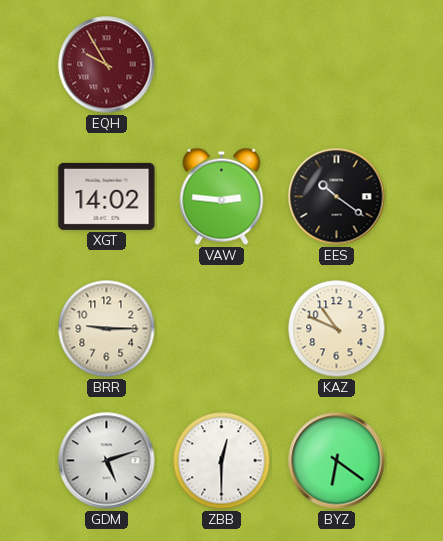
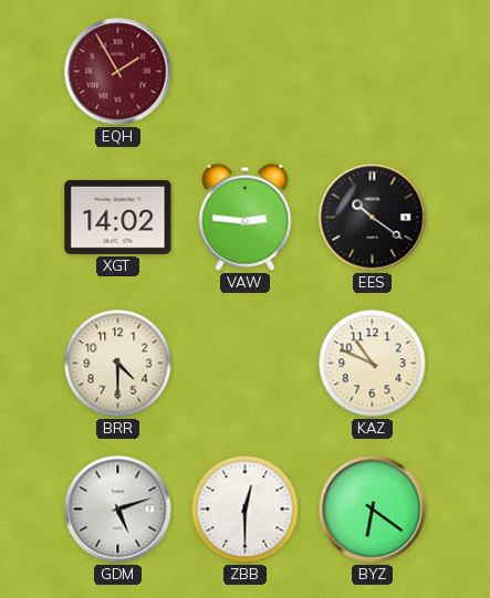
EQH: 9:55 -> 1:55
BRR: 9:15 -> 4:30
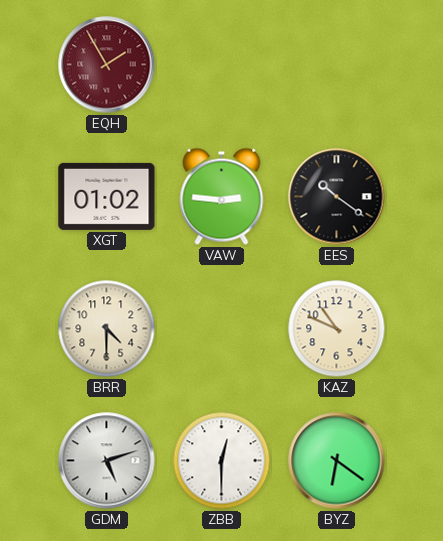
XGT: 14:02 -> 01:02
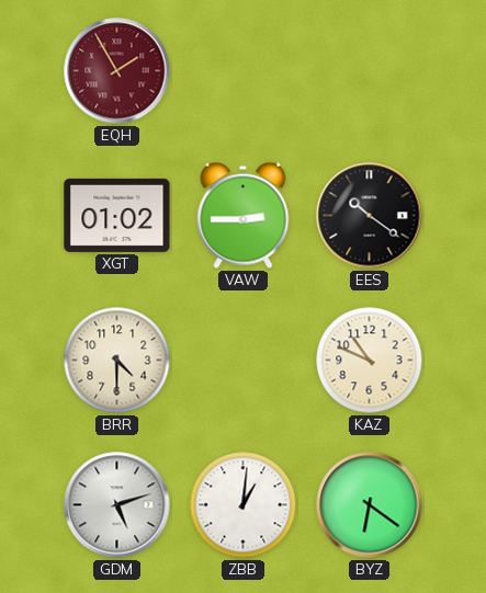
VAW: 2:46 -> 2:45
ZBB: 12:30 -> 1:01
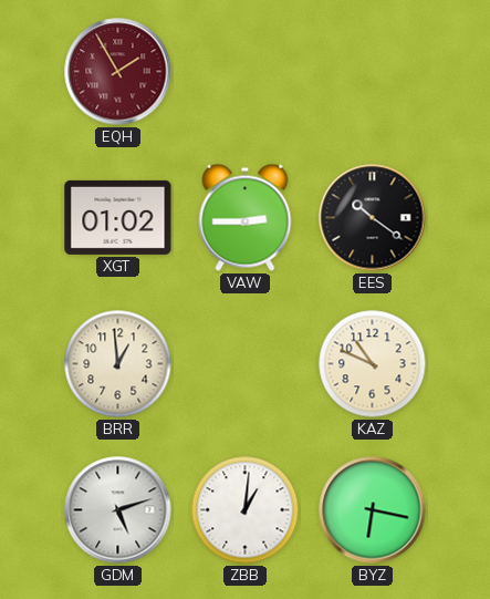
BRR: 4:30 -> 12:59
BYZ: 6:21 -> 6:17
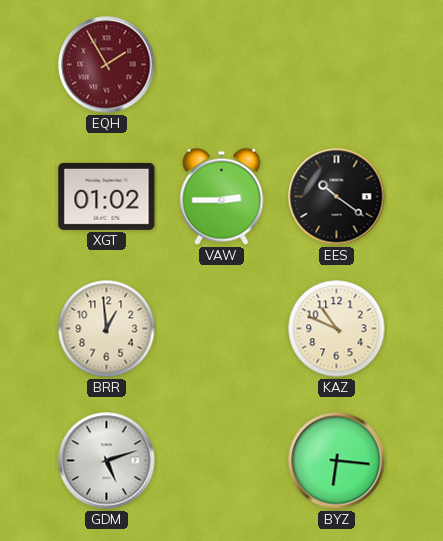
ZBB: 1:01 -> none
BYZ: 6:17 -> 6:16
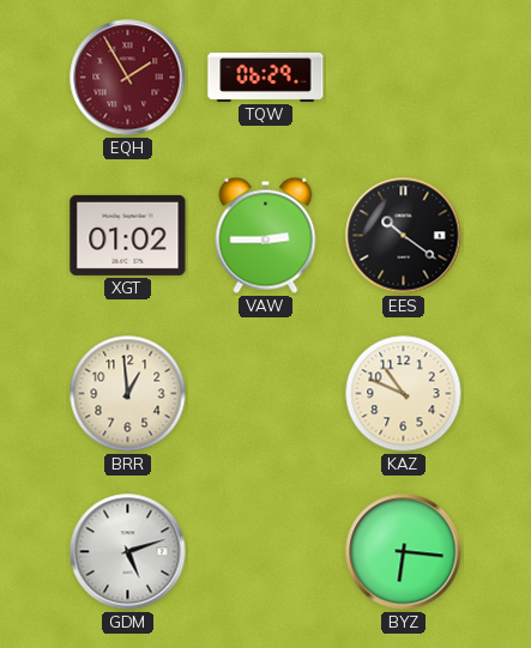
TQW: none -> 06:29
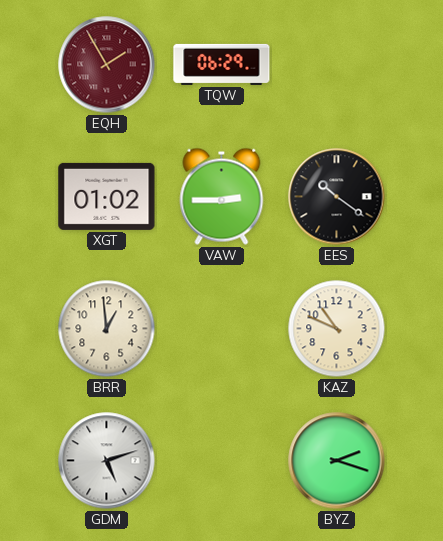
BYZ: 6:16 -> 2:18
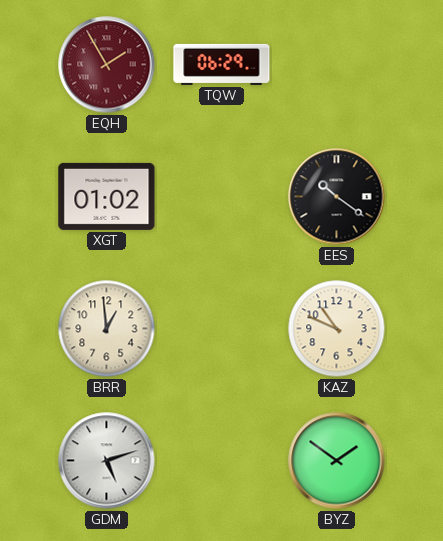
VAW: 2:45 -> none
BYZ: 2:18 -> 1:51
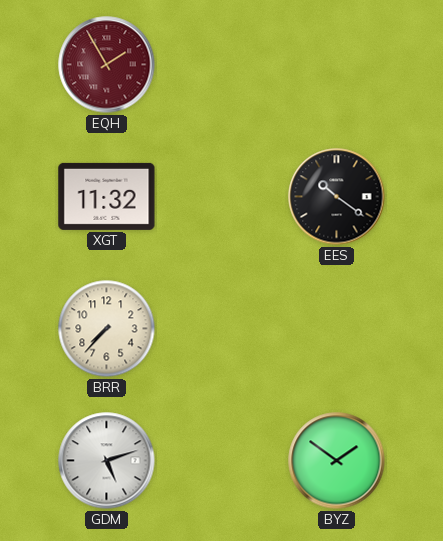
TQW: 06:29 -> none
XGT: 01:02 -> 11:32
BRR: 12:59 -> 7:37
KAZ: 10:49 -> none
